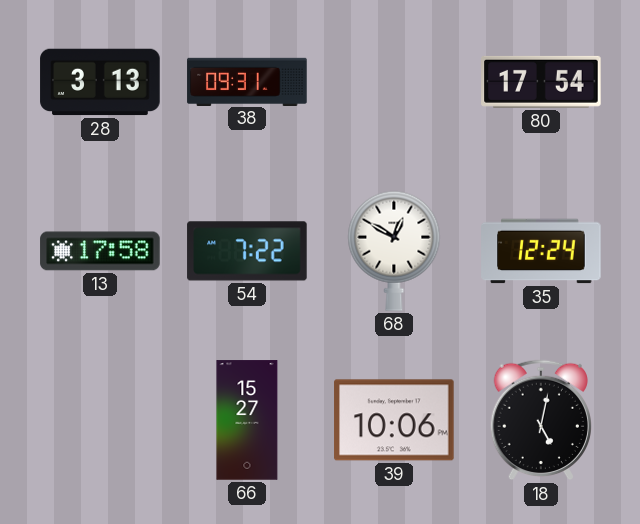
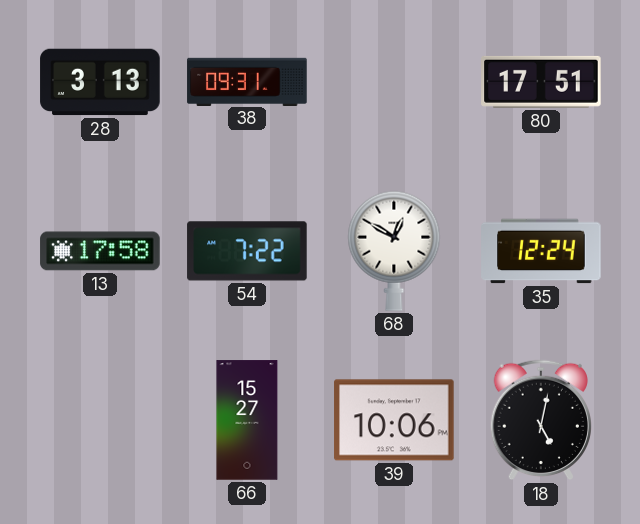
80: 17:54 -> 17:51
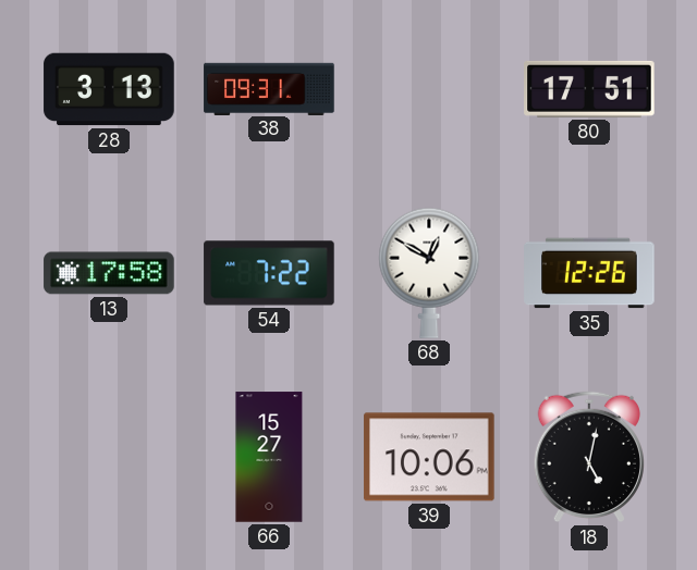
35: 12:24 -> 12:26
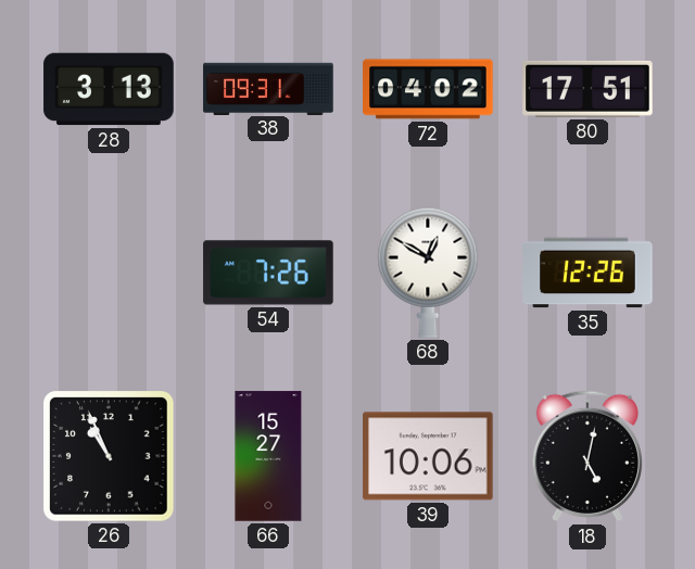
72: none -> 04:02
13: 17:58 -> none
54: 7:22 -> 7:26
26: none -> 10:56
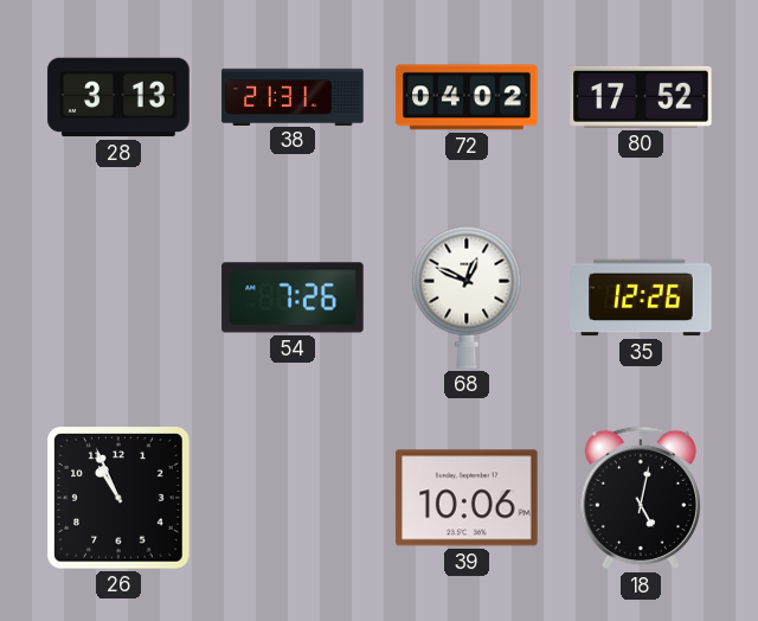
38: 09:31 -> 21:31
80: 17:51 -> 17:52
68: 12:50 -> 12:49
66: 15:27 -> none
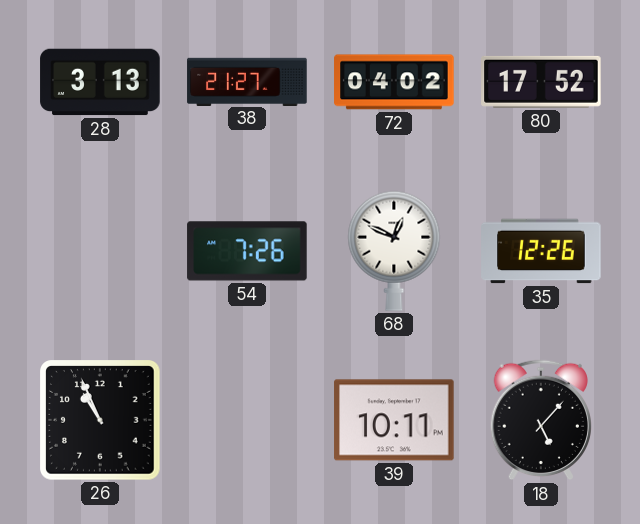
38: 21:31 -> 21:27
39: 10:06 -> 10:11
18: 5:02 -> 5:07
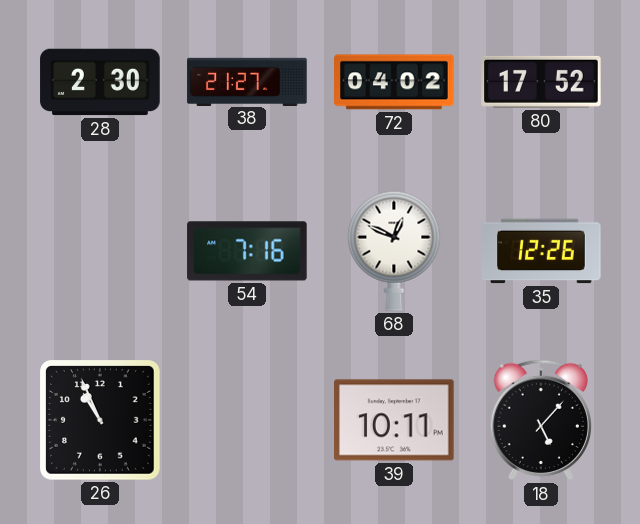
28: 3:13 -> 2:30
54: 7:26 -> 7:16
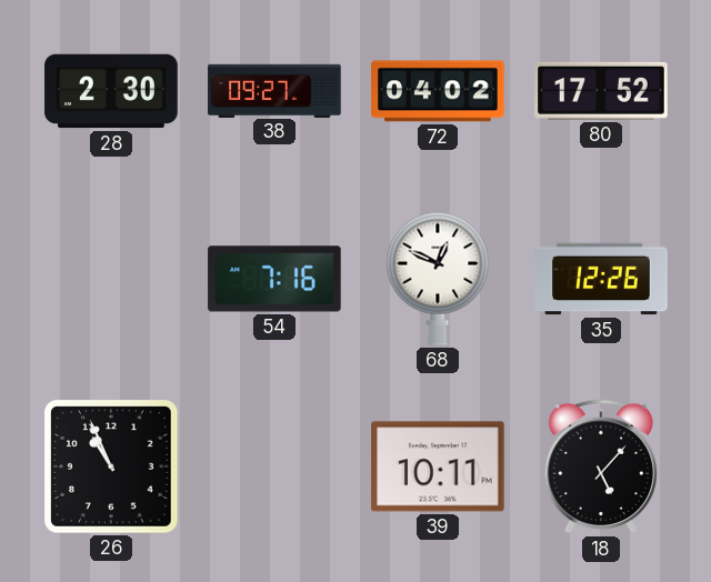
38: 21:27 -> 09:27
